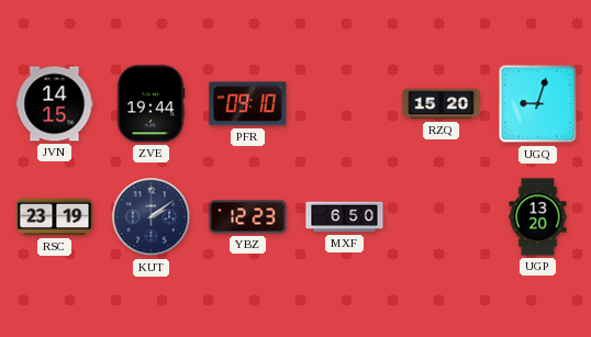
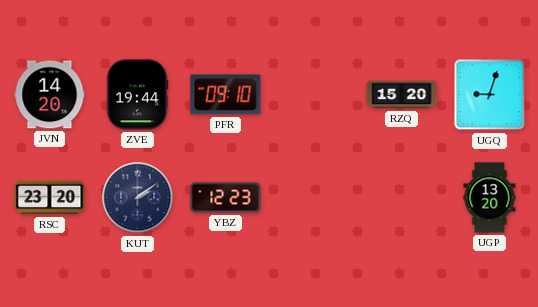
JVN: 14:15 -> 14:20
RSC: 23:19 -> 23:20
MXF: 6:50 -> none
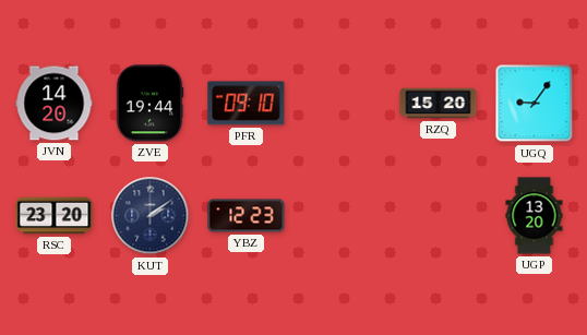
UGQ: 9:03 -> 9:06
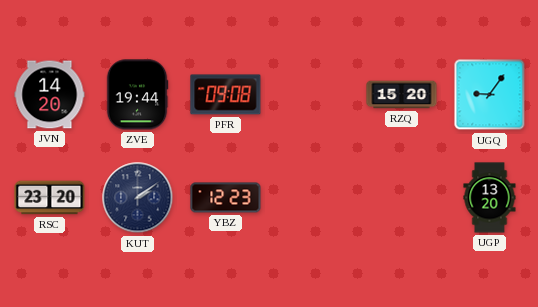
PFR: 09:10 -> 09:08
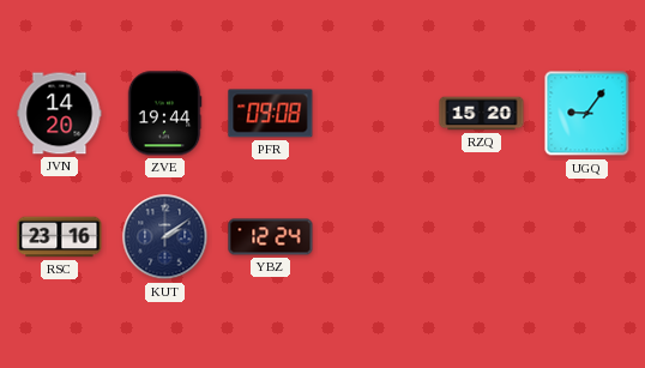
RSC: 23:20 -> 23:16
YBZ: 12:23 -> 12:24
UGP: 13:20 -> none
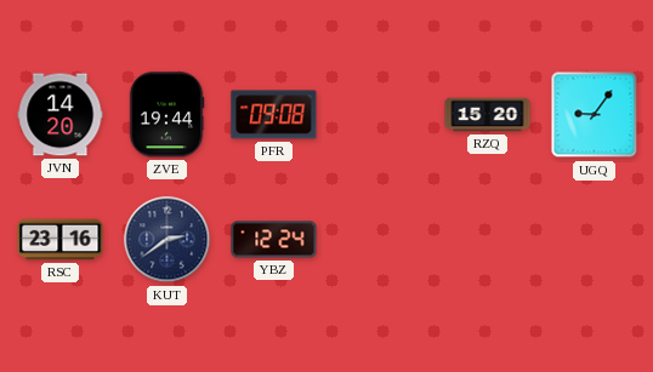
KUT: 2:09 -> 2:39
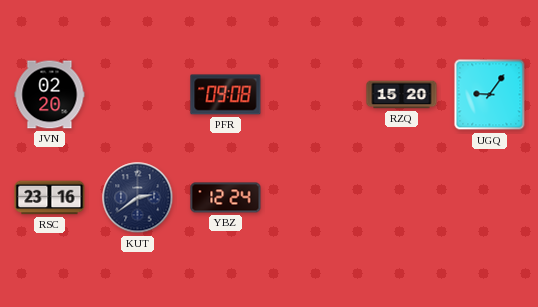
JVN: 14:20 -> 02:20
ZVE: 19:44 -> none
